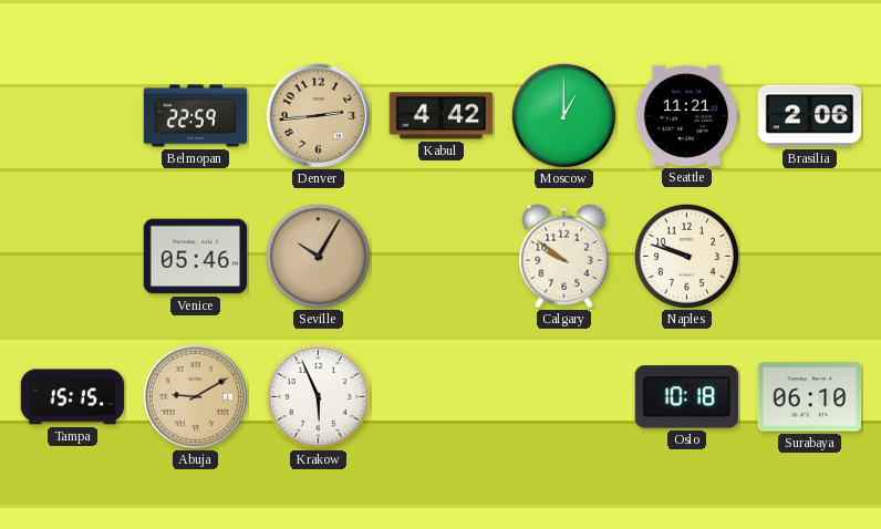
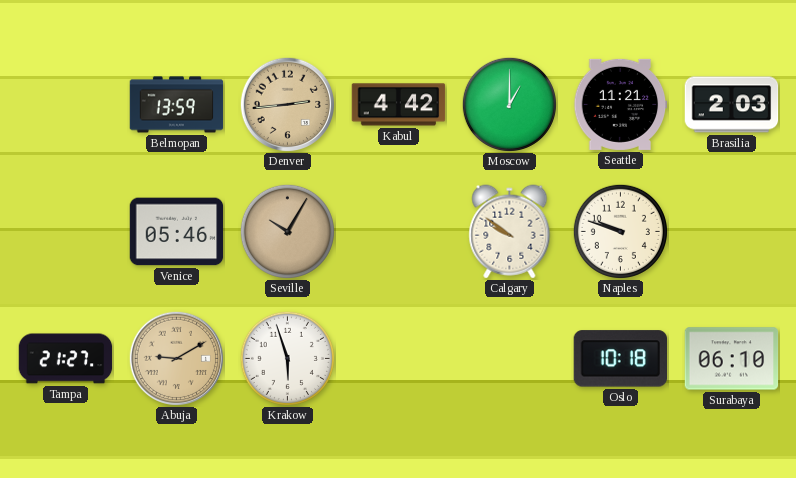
Belmopan: 22:59 -> 13:59
Brasilia: 2:06 -> 2:03
Tampa: 15:15 -> 21:27
Krakow: 5:56 -> 5:57
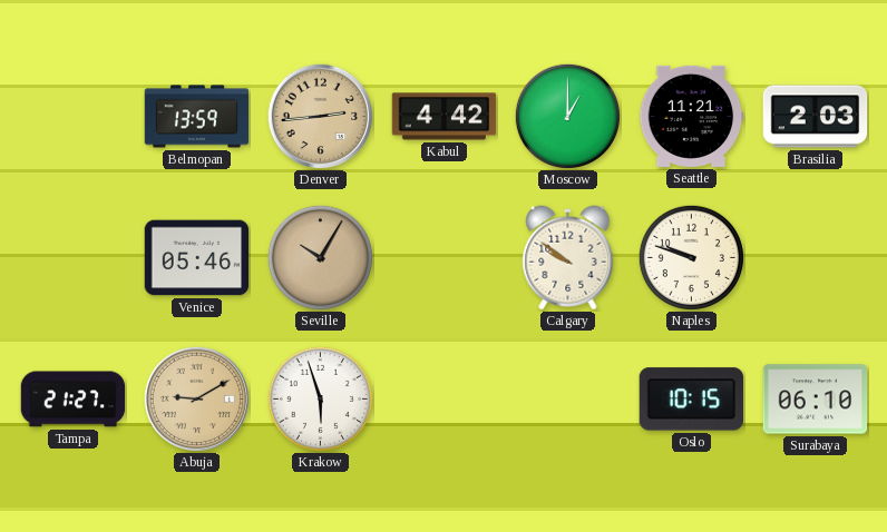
Oslo: 10:18 -> 10:15
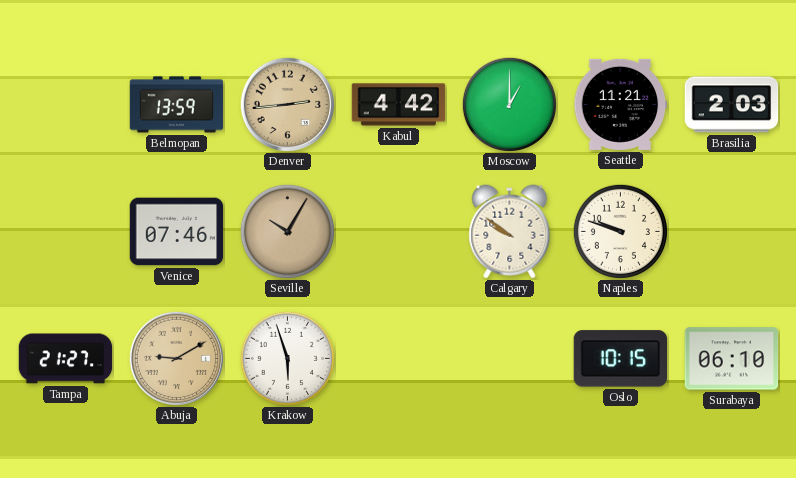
Venice: 05:46 -> 07:46
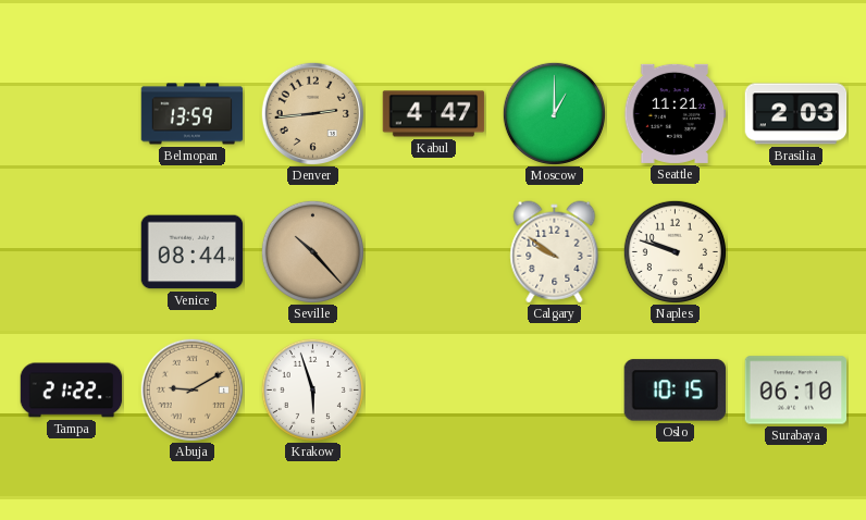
Kabul: 4:42 -> 4:47
Venice: 07:46 -> 08:44
Seville: 10:05 -> 10:23
Tampa: 21:27 -> 21:22
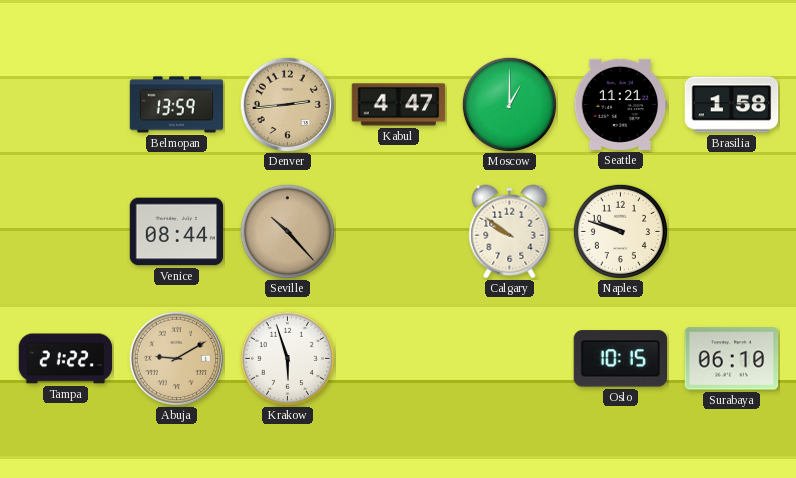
Brasilia: 2:03 -> 1:58
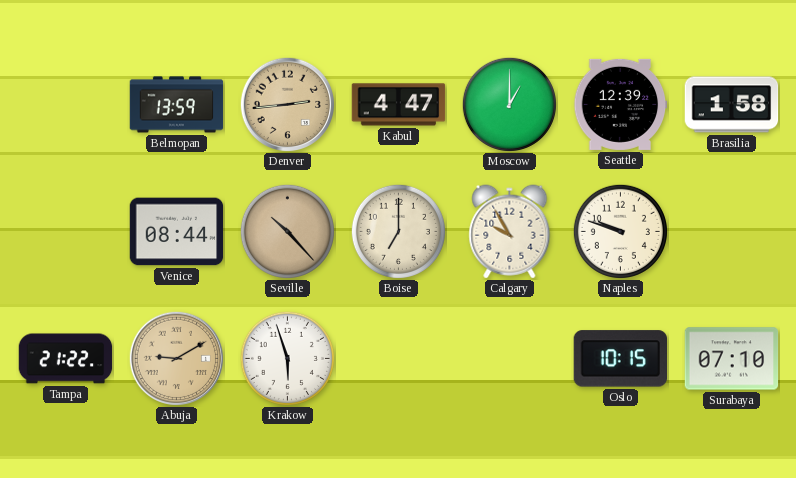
Seattle: 11:21 -> 12:39
Boise: none -> 7:00
Calgary: 9:51 -> 9:55
Surabaya: 06:10 -> 07:10
